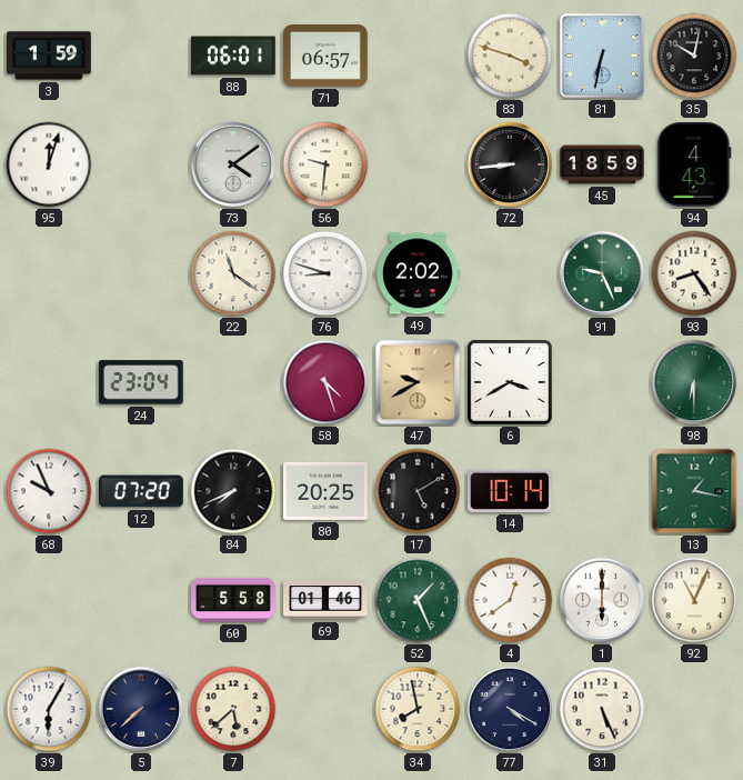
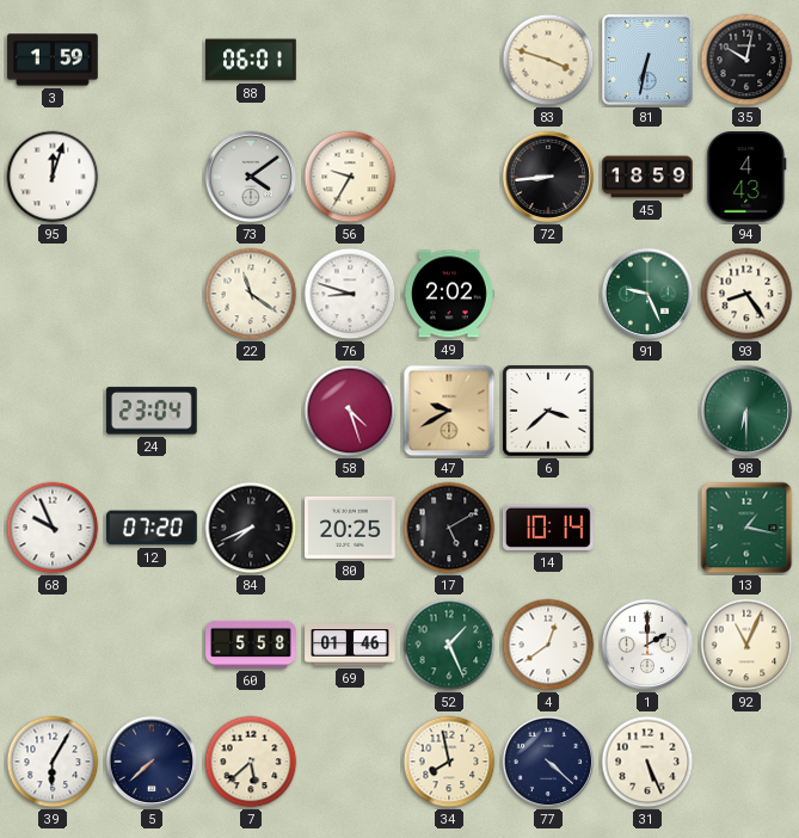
71: 06:57 -> none
56: 9:31 -> 9:35
6: 3:40 -> 3:38
1: 6:00 -> 2:00
77: 4:20 -> 4:22
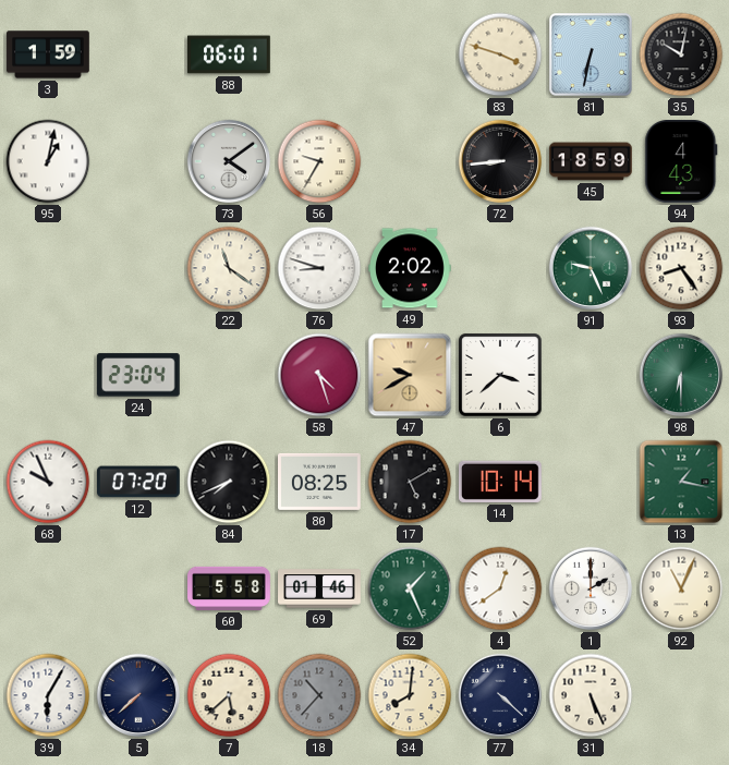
95: 12:03 -> 1:02
80: 20:25 -> 08:25
18: none -> 10:37
34: 7:58 -> 8:01
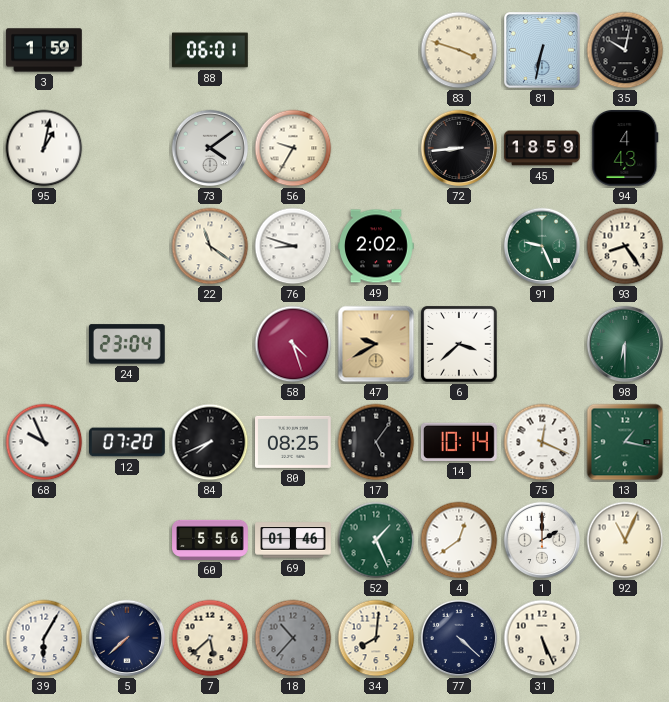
17: 5:10 -> 5:06
75: none -> 12:19
60: 5:58 -> 5:56
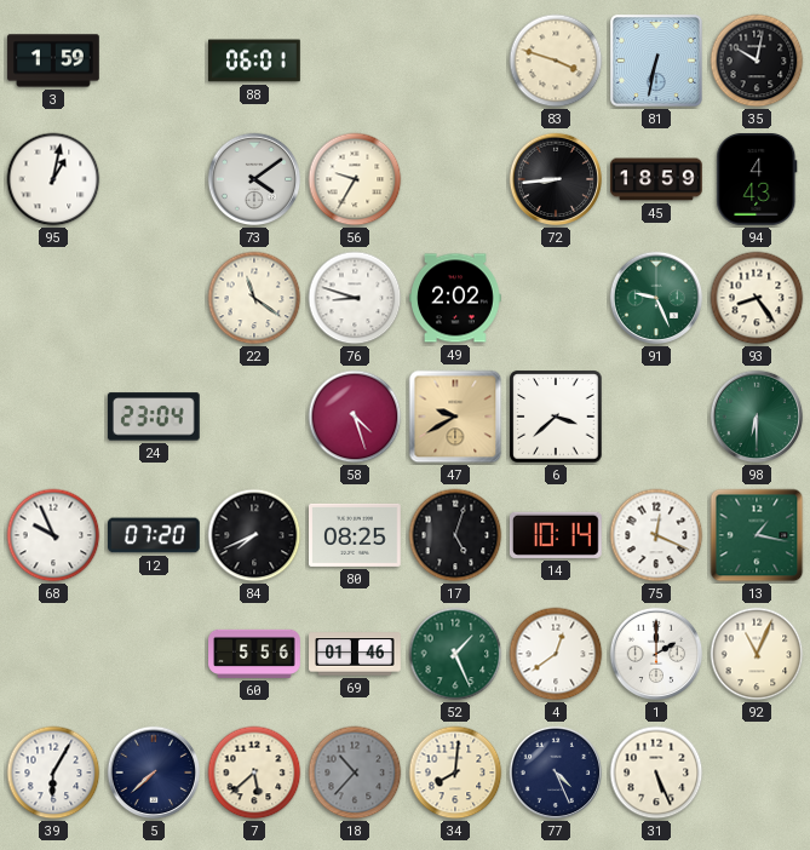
17: 5:06 -> 5:03
77: 4:22 -> 4:26
